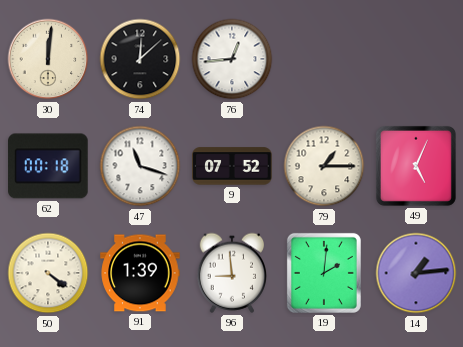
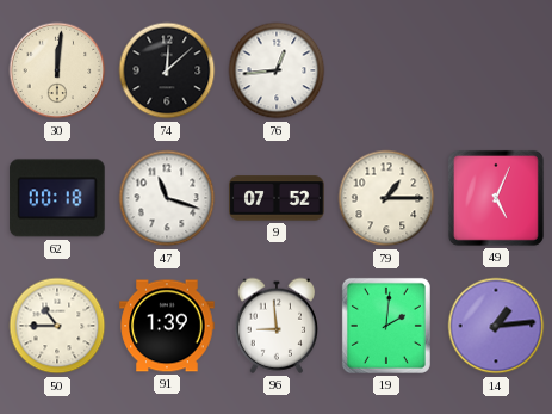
50: 4:21 -> 10:45
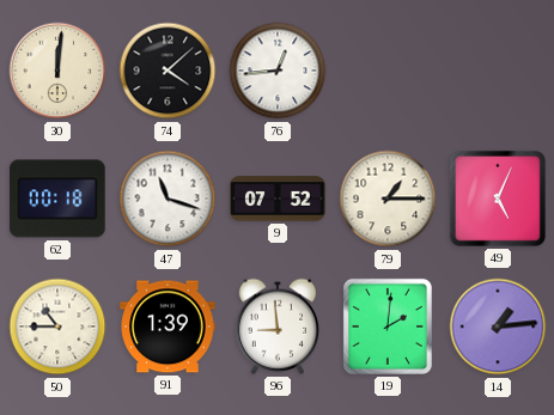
74: 12:08 -> 4:08
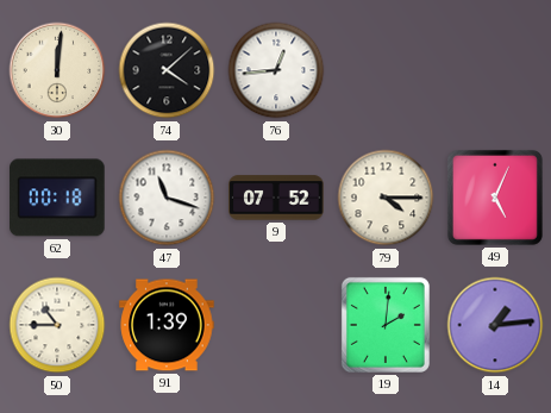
79: 1:15 -> 4:15
96: 8:59 -> none
